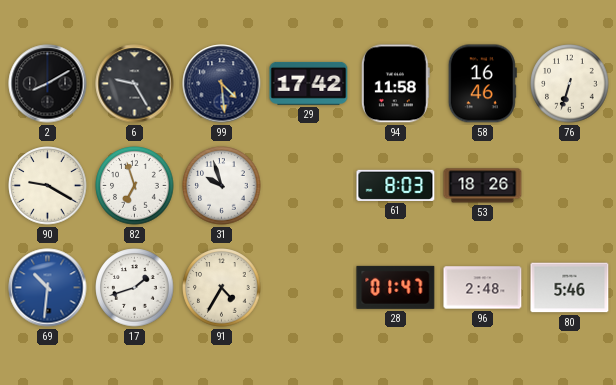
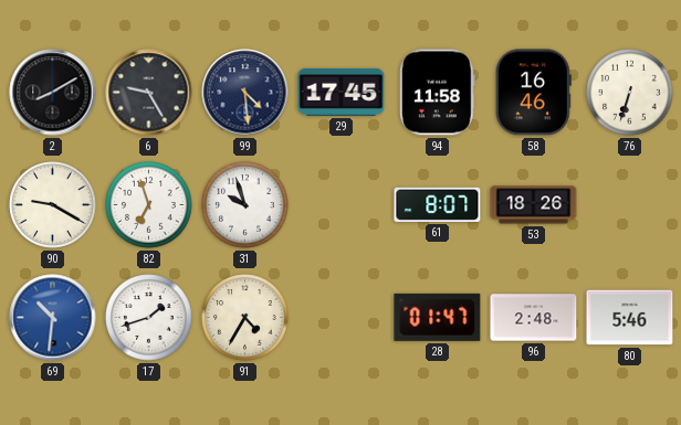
29: 17:42 -> 17:45
61: 8:03 -> 8:07
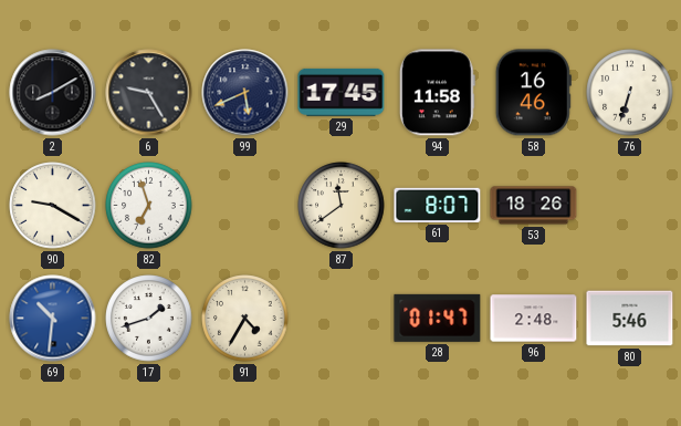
99: 4:29 -> 5:41
31: 9:57 -> none
87: none -> 11:39
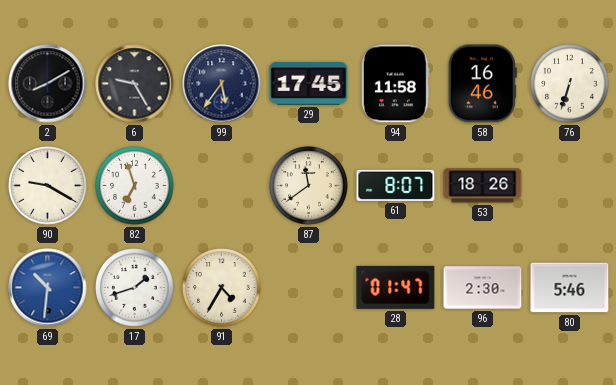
99: 5:41 -> 5:36
96: 2:48 -> 2:30
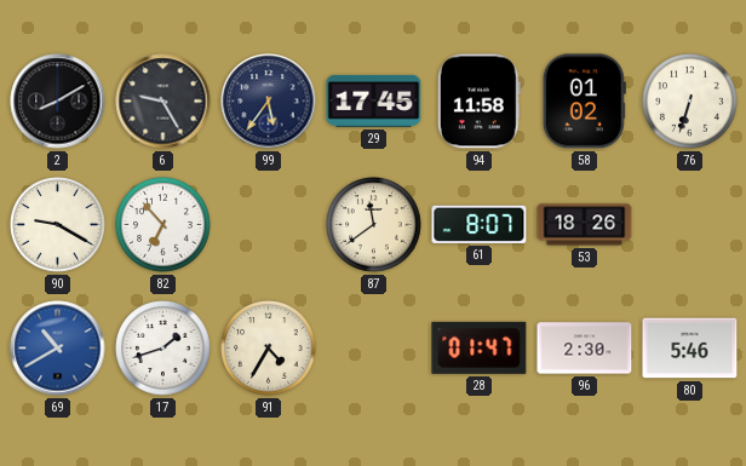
58: 16:46 -> 01:02
82: 6:57 -> 6:53
69: 10:31 -> 10:40
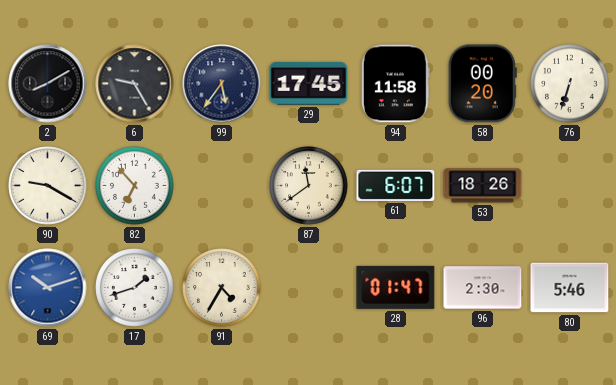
58: 01:02 -> 00:20
61: 8:07 -> 6:07
69: 10:40 -> 10:12
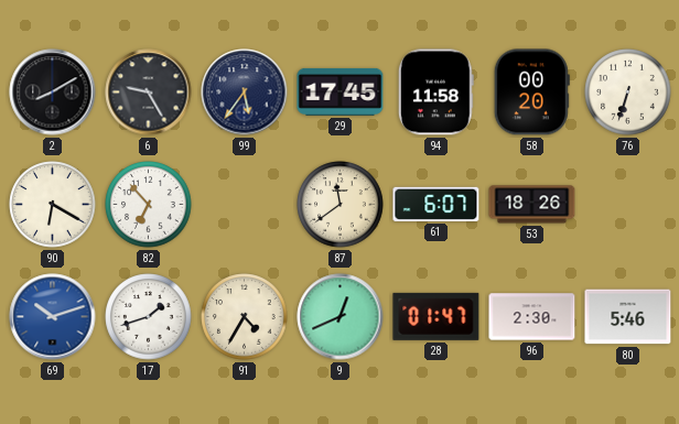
90: 9:20 -> 6:20
9: none -> 12:41
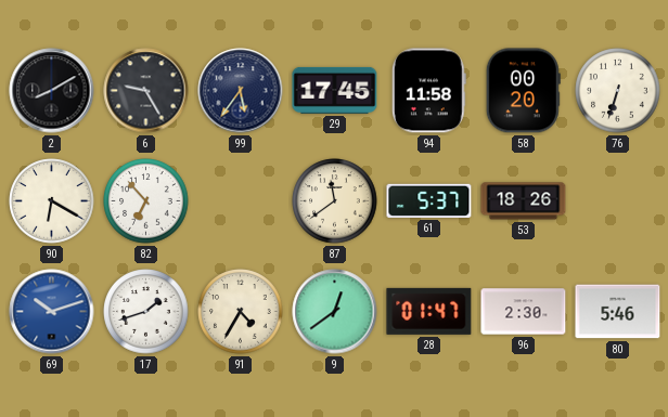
61: 6:07 -> 5:37
9: 12:41 -> 12:39
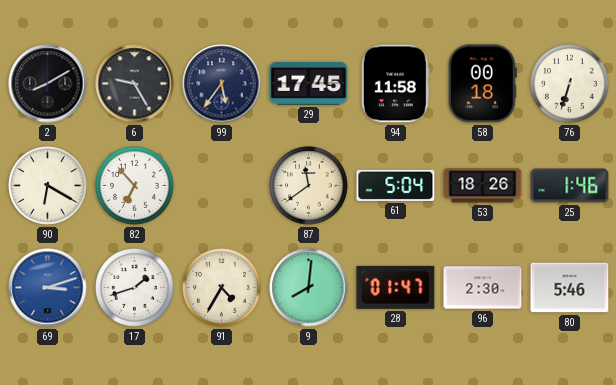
58: 00:20 -> 00:18
61: 5:37 -> 5:04
25: none -> 1:46
69: 10:12 -> 3:12
9: 12:39 -> 8:01
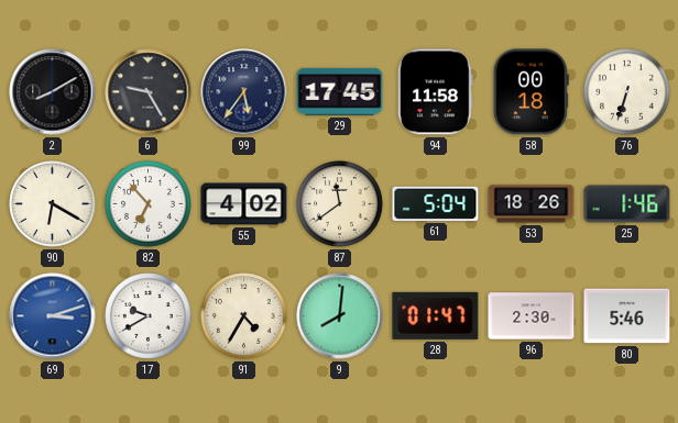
55: none -> 4:02
17: 1:42 -> 9:40
